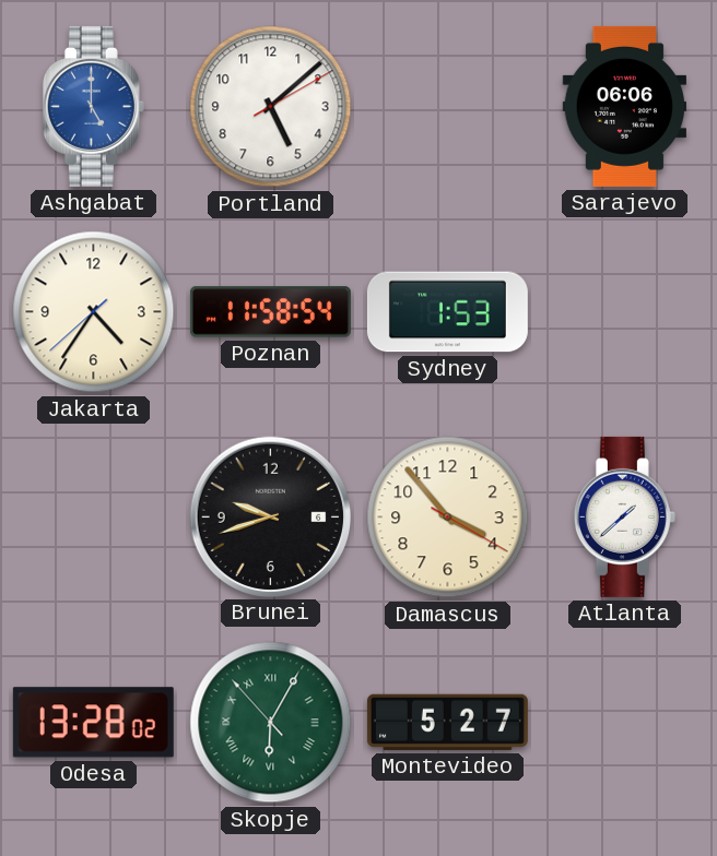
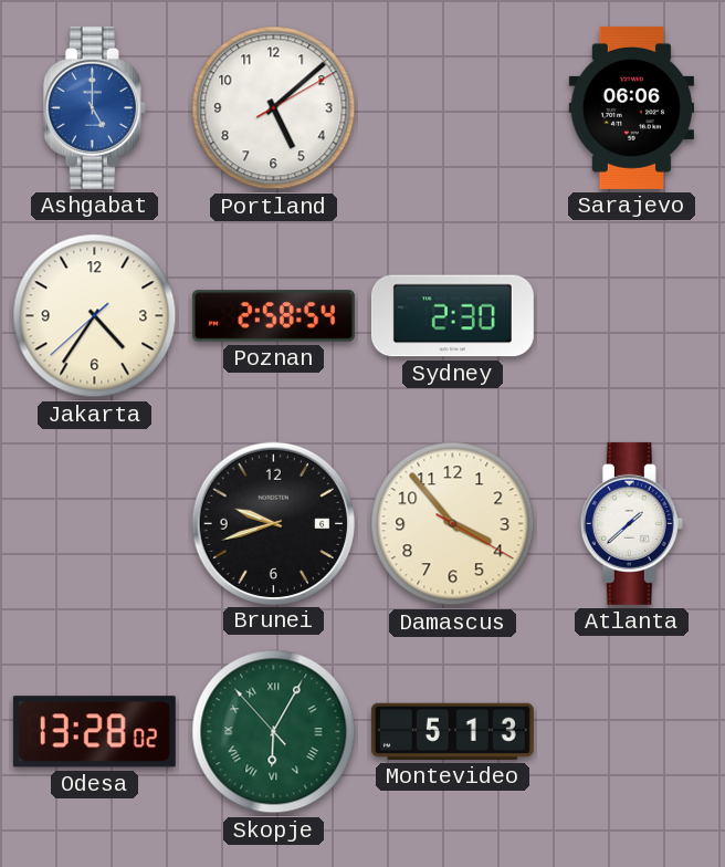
Poznan: 11:58 -> 2:58
Sydney: 1:53 -> 2:30
Montevideo: 5:27 -> 5:13
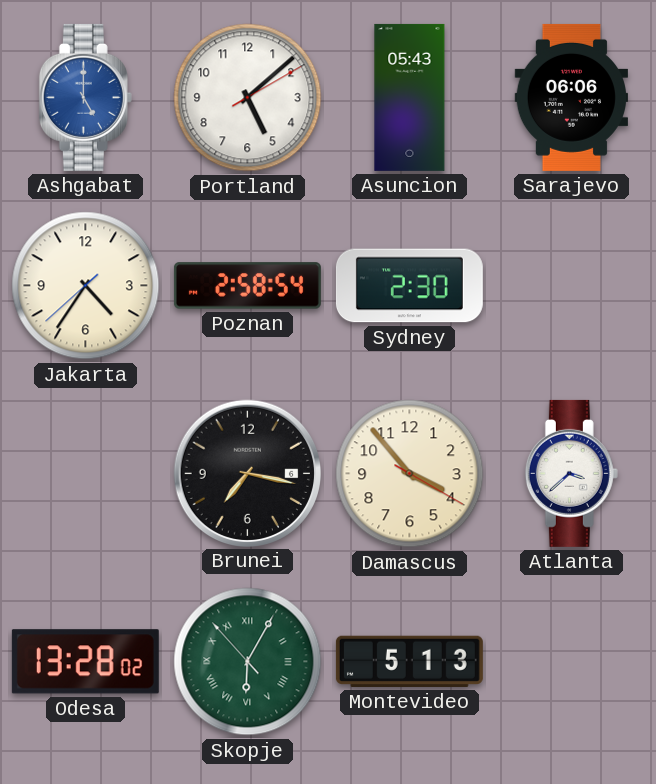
Asuncion: none -> 05:43
Brunei: 9:42 -> 7:17
Atlanta: 1:38 -> 3:38
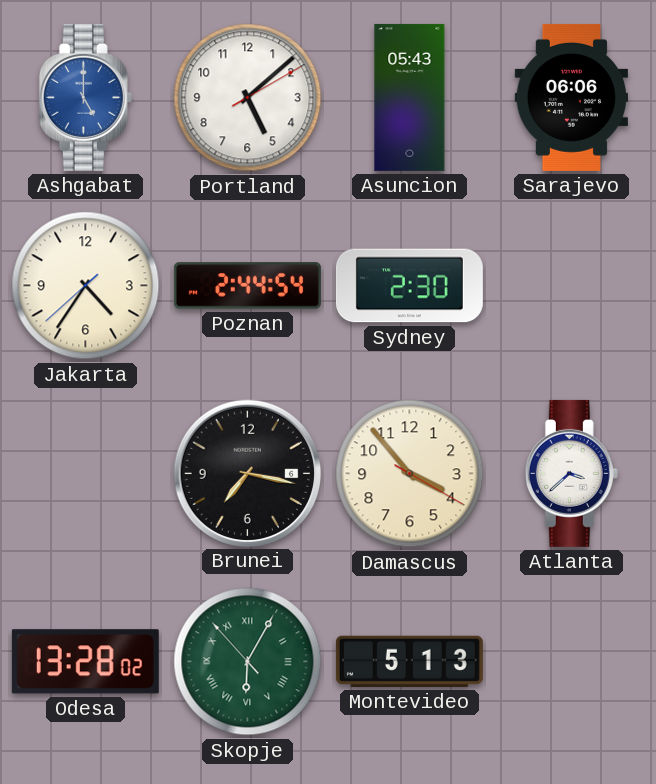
Poznan: 2:58 -> 2:44
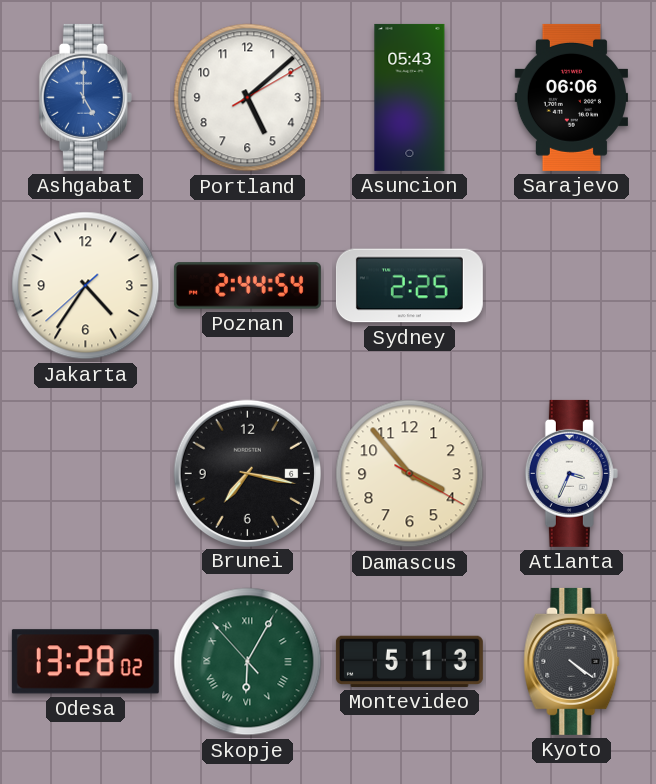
Sydney: 2:30 -> 2:25
Atlanta: 3:38 -> 3:34
Kyoto: none -> 4:21
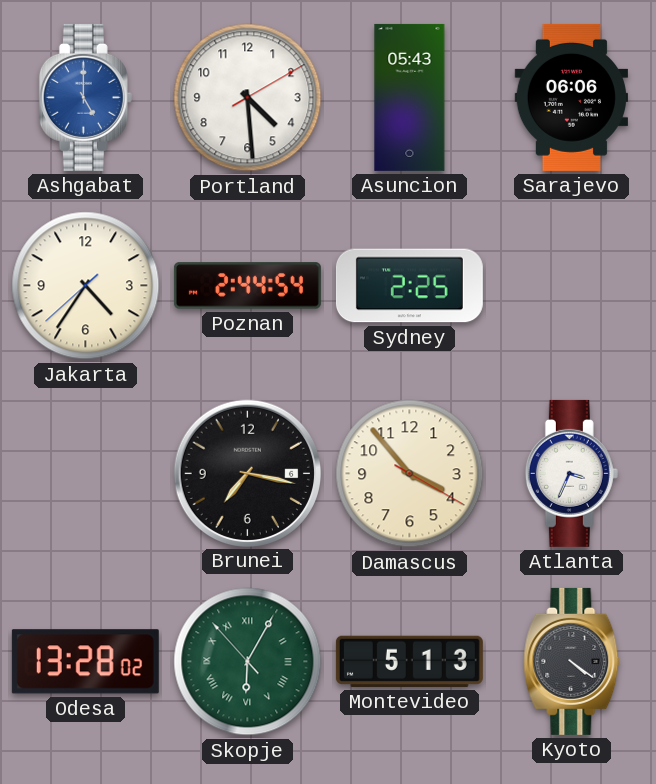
Portland: 5:08 -> 4:29
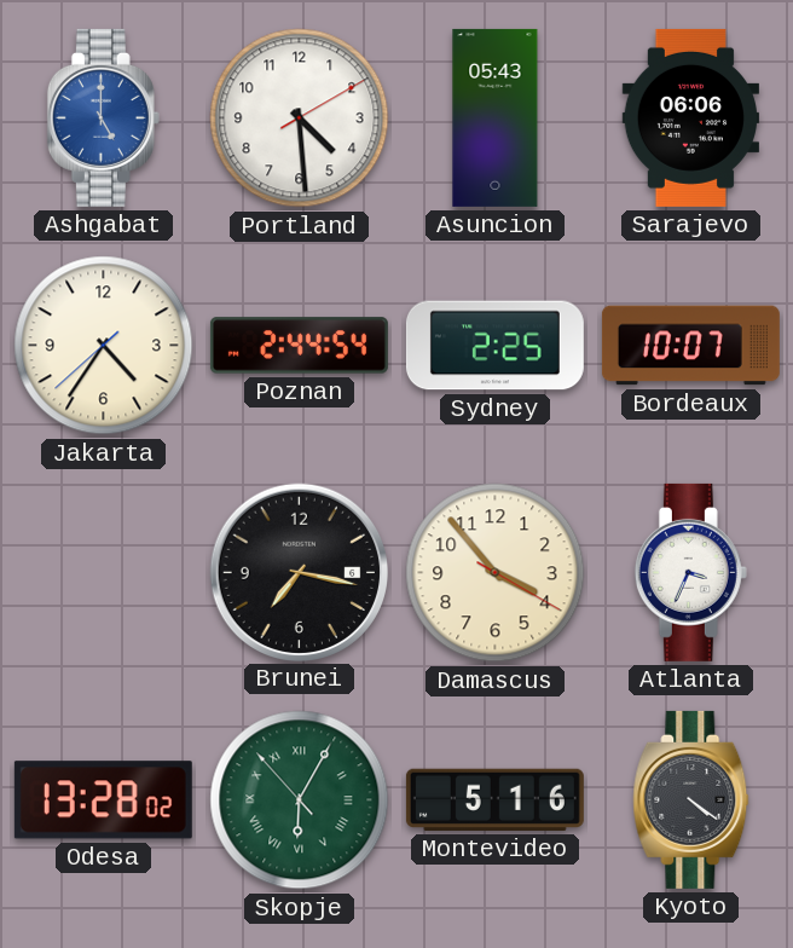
Bordeaux: none -> 10:07
Montevideo: 5:13 -> 5:16
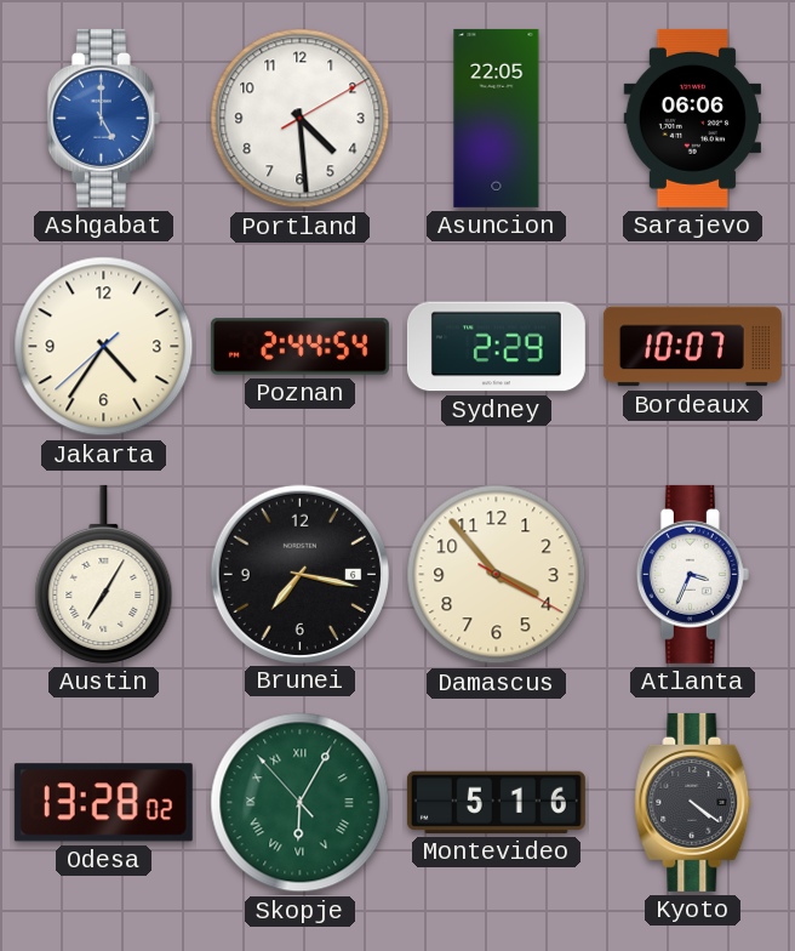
Asuncion: 05:43 -> 22:05
Sydney: 2:25 -> 2:29
Austin: none -> 7:05
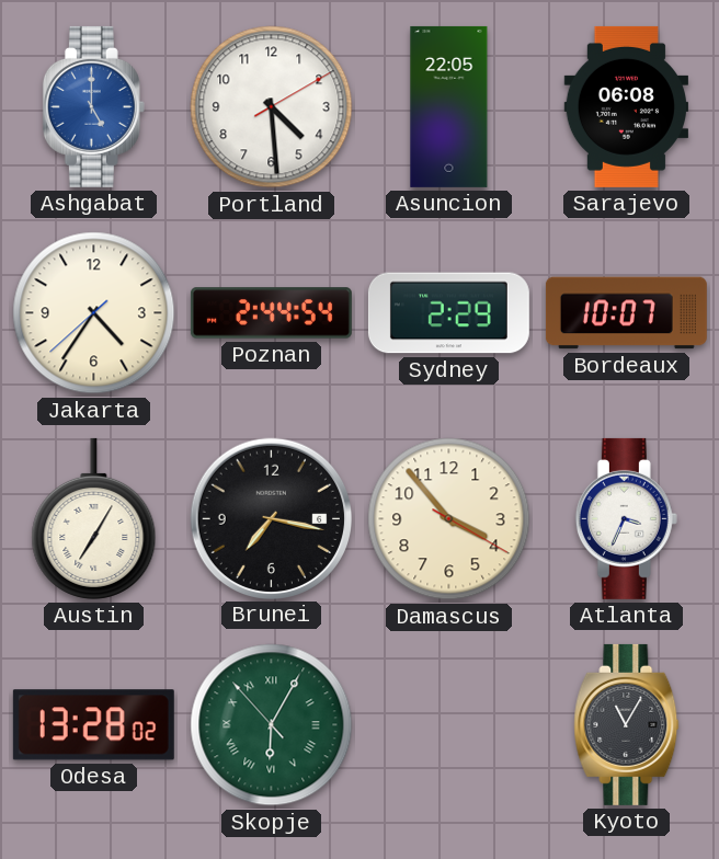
Sarajevo: 06:06 -> 06:08
Montevideo: 5:16 -> none
Kyoto: 4:21 -> 11:05
